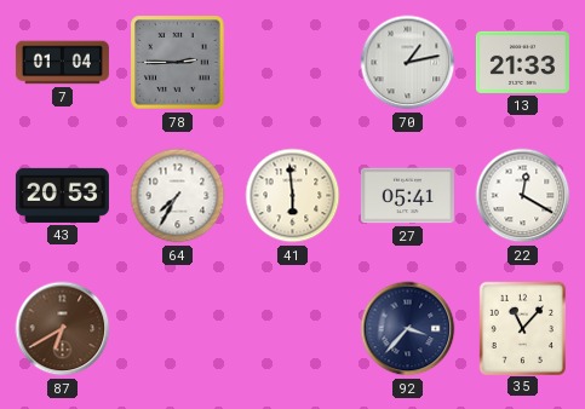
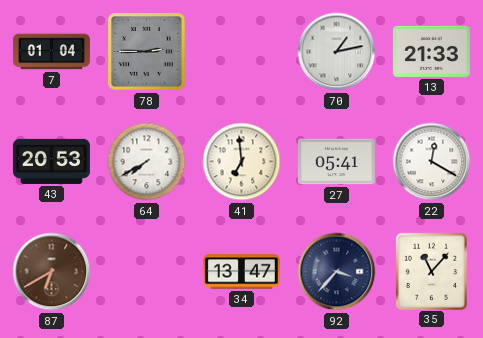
64: 7:35 -> 7:40
41: 5:59 -> 6:59
34: none -> 13:47
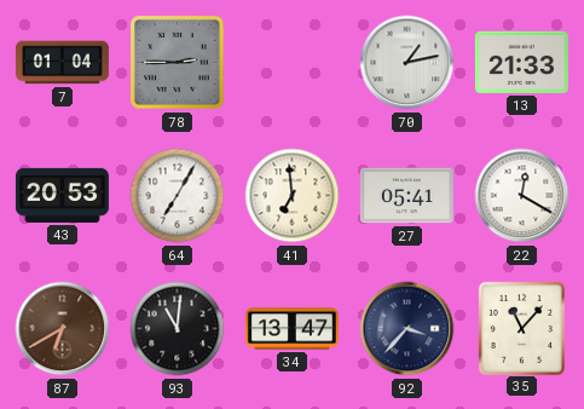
64: 7:40 -> 7:05
93: none -> 11:01
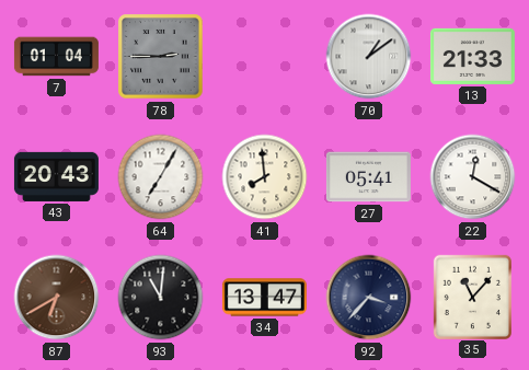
70: 1:13 -> 1:09
43: 20:53 -> 20:43
41: 6:59 -> 7:59
